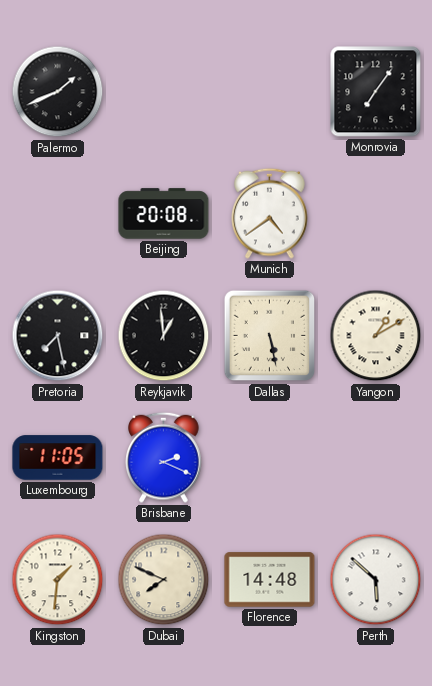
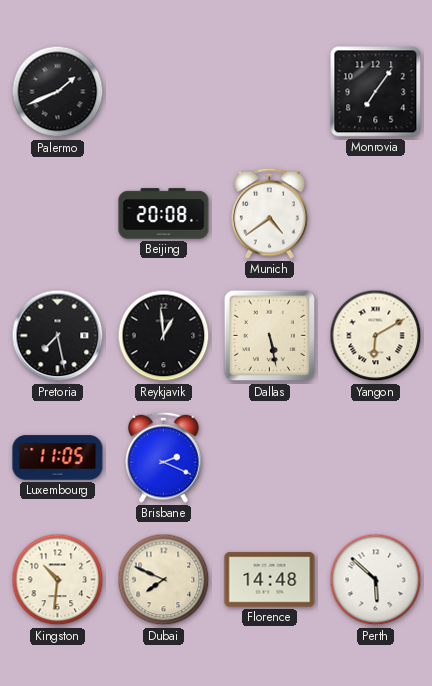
Yangon: 1:10 -> 6:10
Kingston: 1:31 -> 10:31
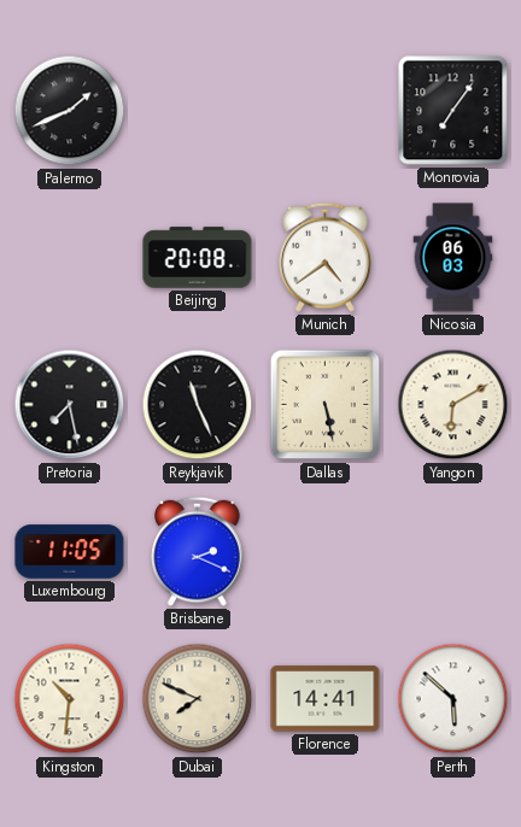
Nicosia: none -> 06:03
Reykjavik: 12:59 -> 11:26
Florence: 14:48 -> 14:41
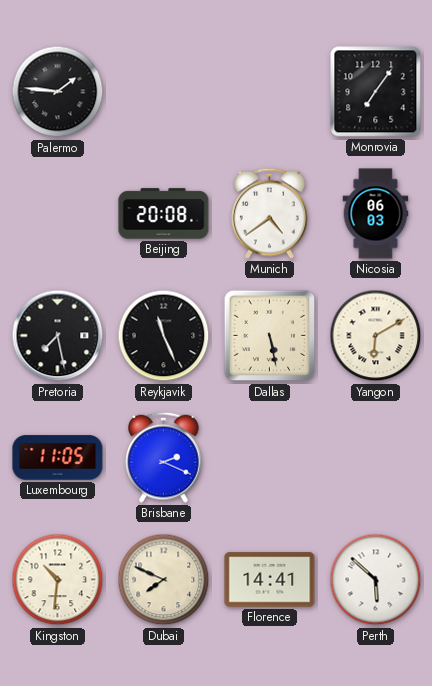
Palermo: 1:41 -> 1:46
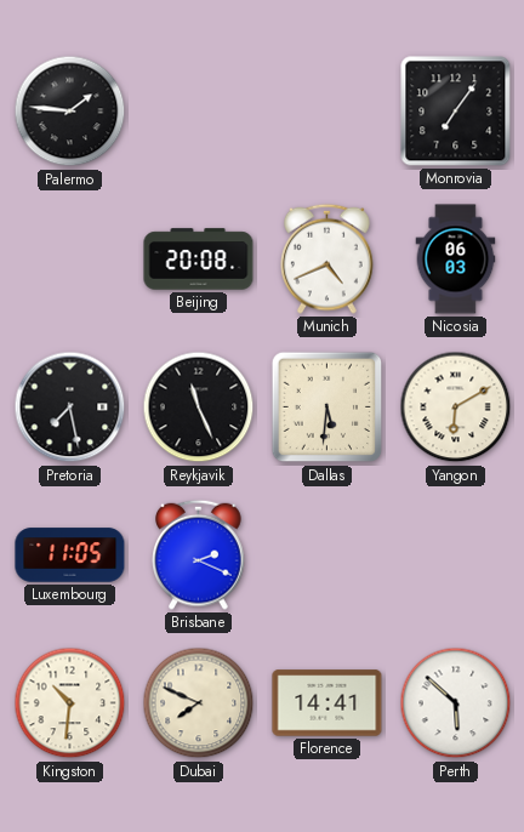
Munich: 4:39 -> 4:41
Dallas: 5:28 -> 5:31
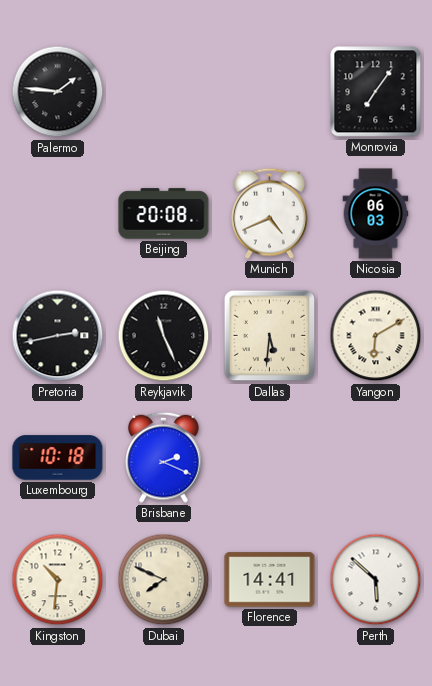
Pretoria: 7:28 -> 2:43
Luxembourg: 11:05 -> 10:18
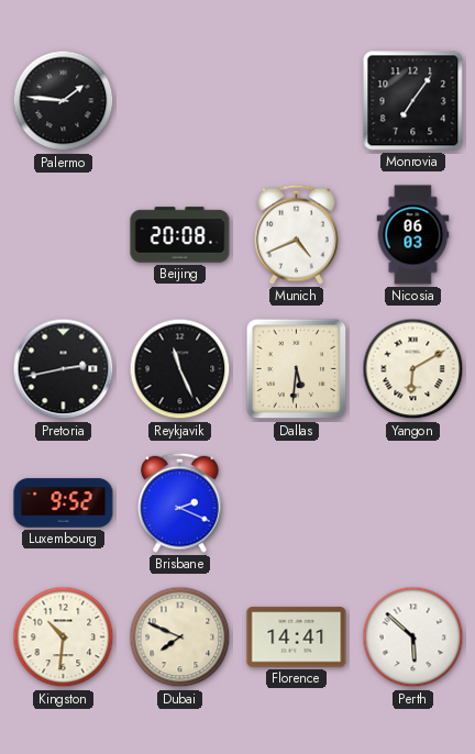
Luxembourg: 10:18 -> 9:52
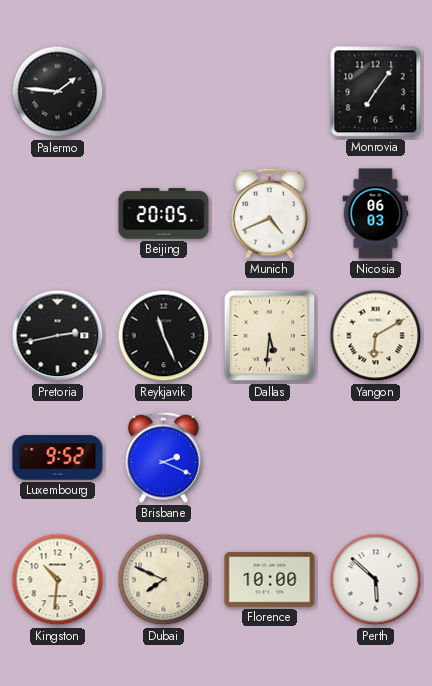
Beijing: 20:08 -> 20:05
Florence: 14:41 -> 10:00
